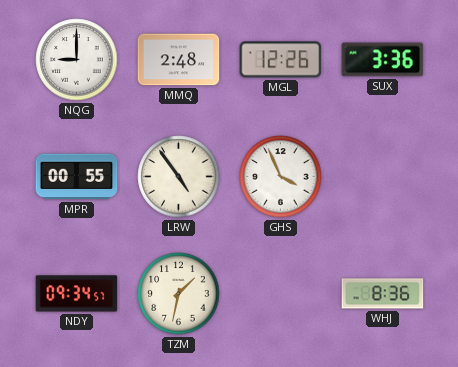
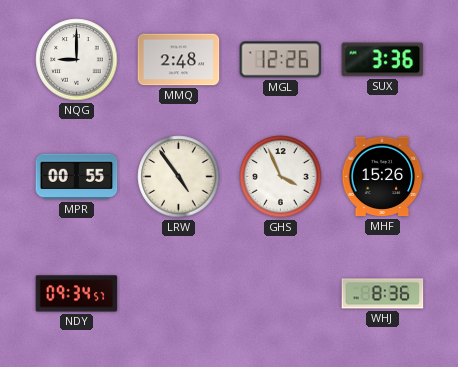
MHF: none -> 15:26
TZM: 1:32 -> none
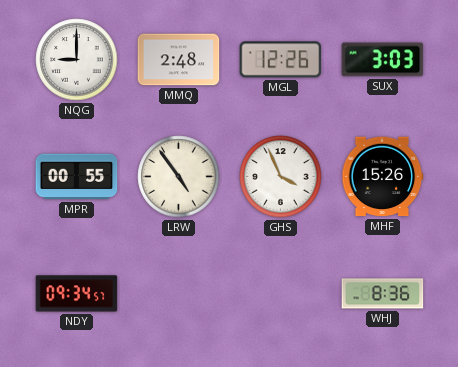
SUX: 3:36 -> 3:03
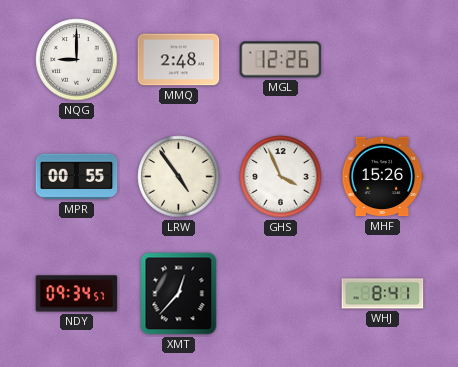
SUX: 3:03 -> none
XMT: none -> 12:37
WHJ: 8:36 -> 8:41
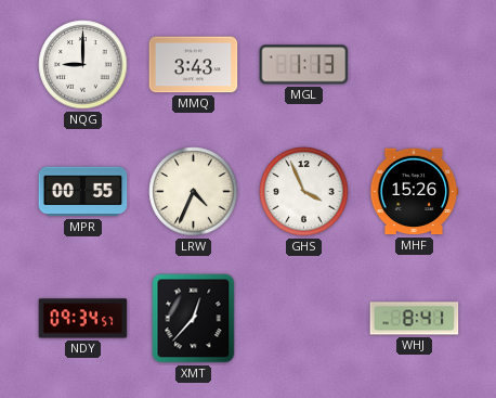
MMQ: 2:48 -> 3:43
MGL: 12:26 -> 1:13
LRW: 4:54 -> 4:34
